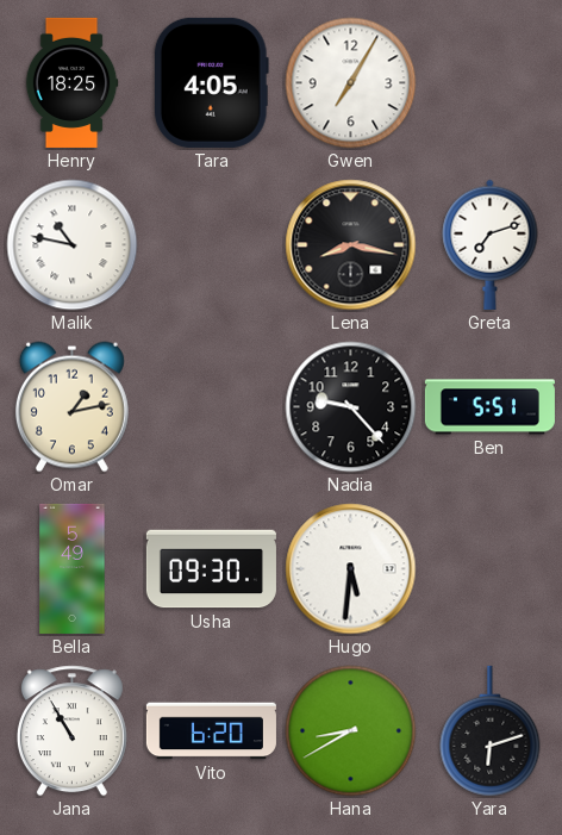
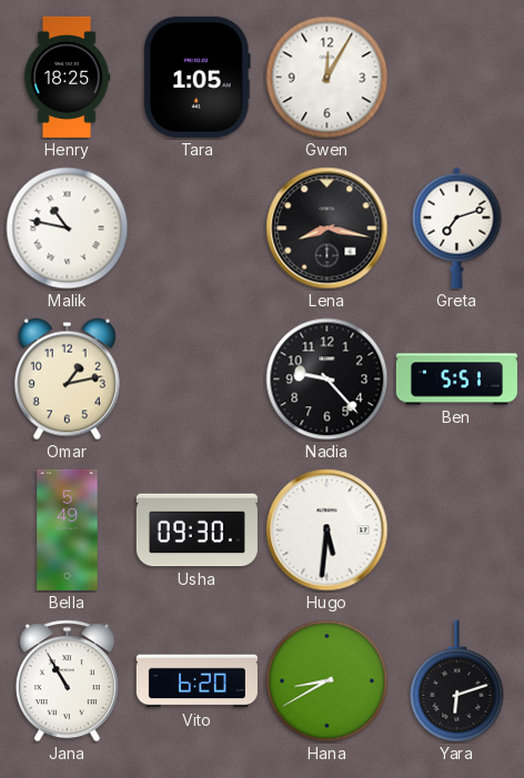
Tara: 4:05 -> 1:05
Gwen: 7:05 -> 12:05
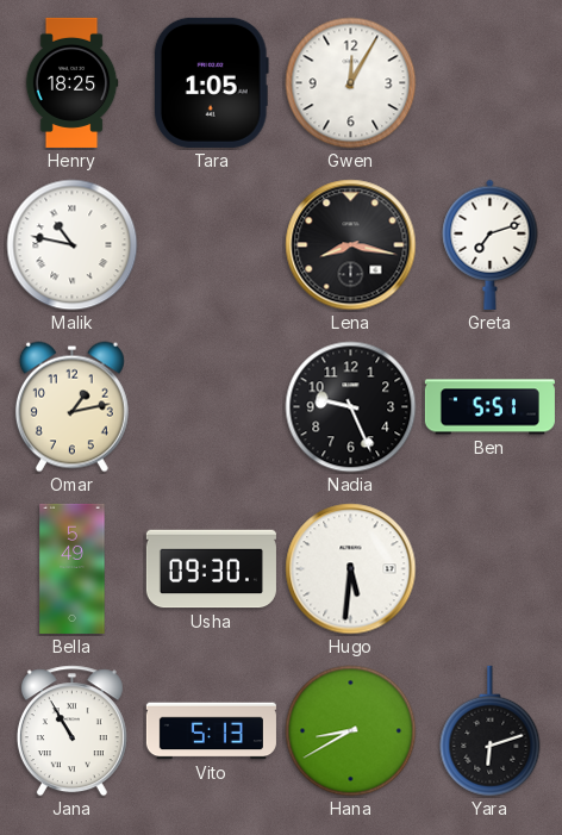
Nadia: 9:23 -> 9:26
Vito: 6:20 -> 5:13
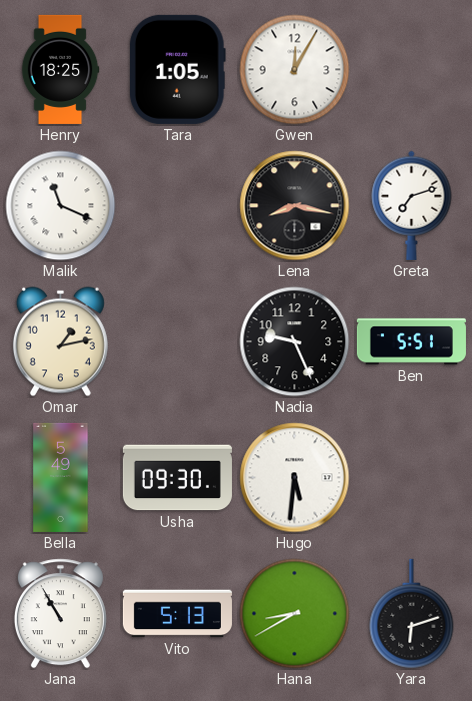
Malik: 10:47 -> 11:19
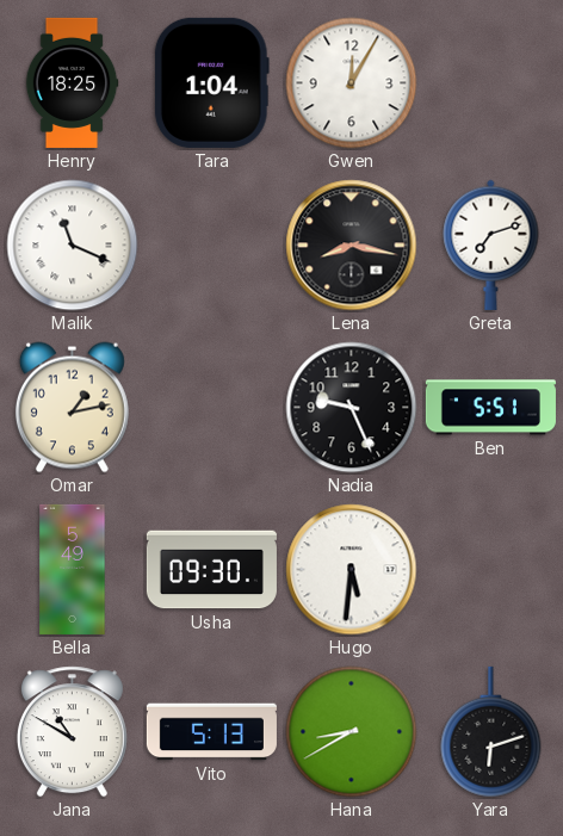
Tara: 1:05 -> 1:04
Jana: 10:55 -> 10:50
